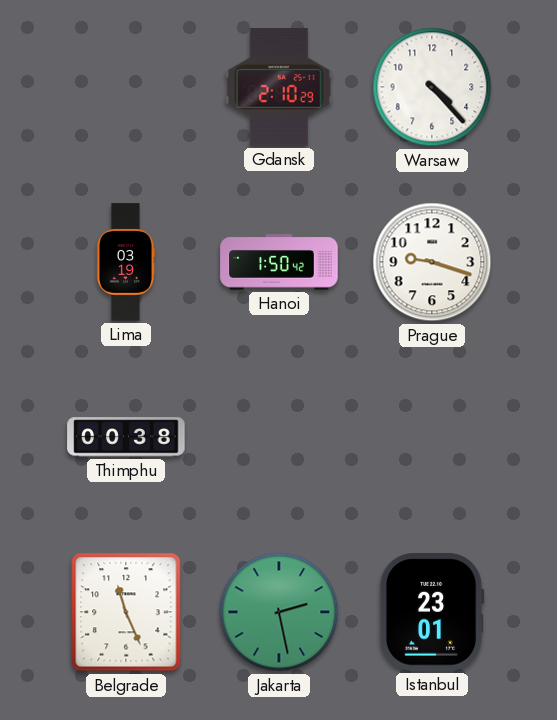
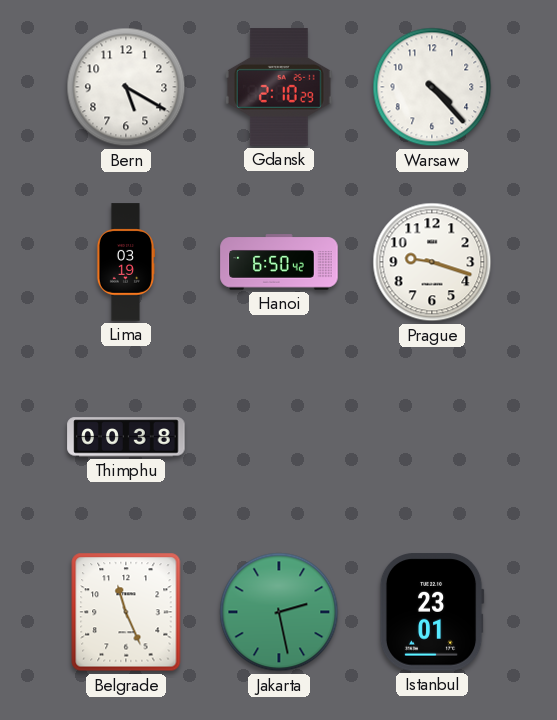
Bern: none -> 5:20
Hanoi: 1:50 -> 6:50
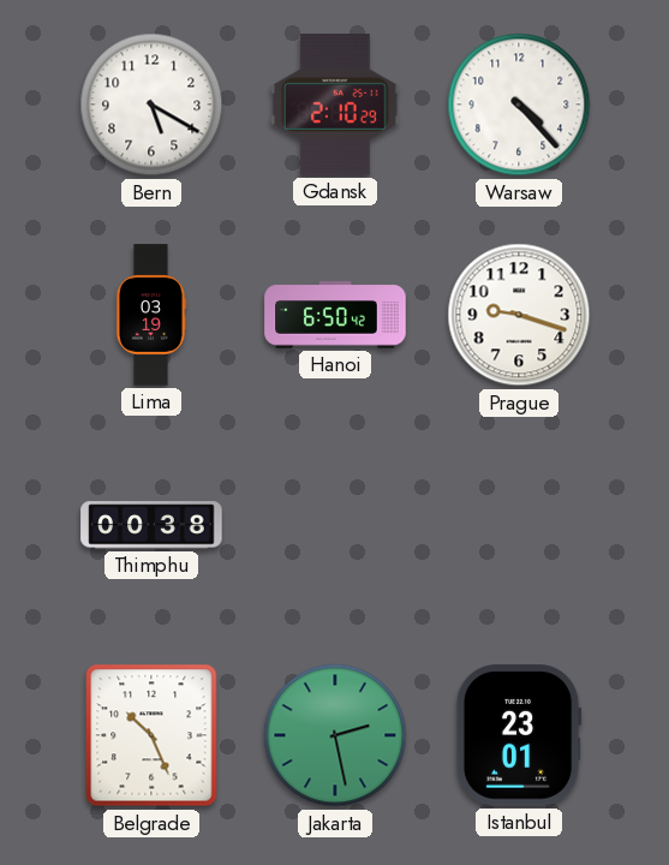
Belgrade: 11:26 -> 10:26
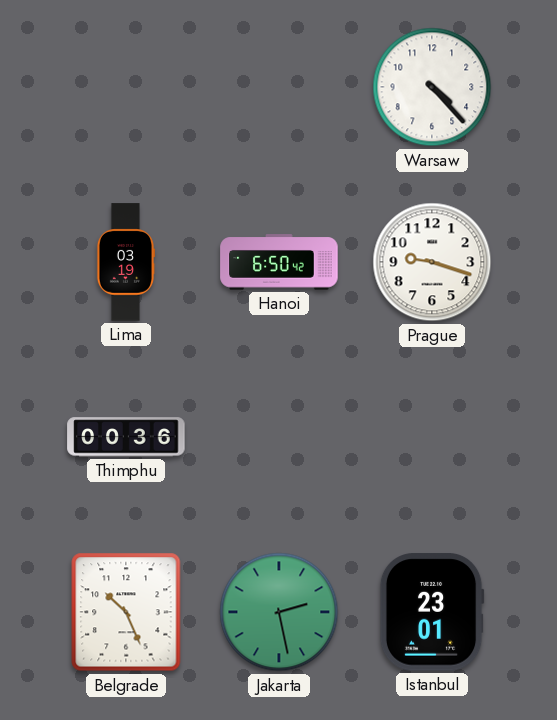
Bern: 5:20 -> none
Gdansk: 2:10 -> none
Thimphu: 00:38 -> 00:36
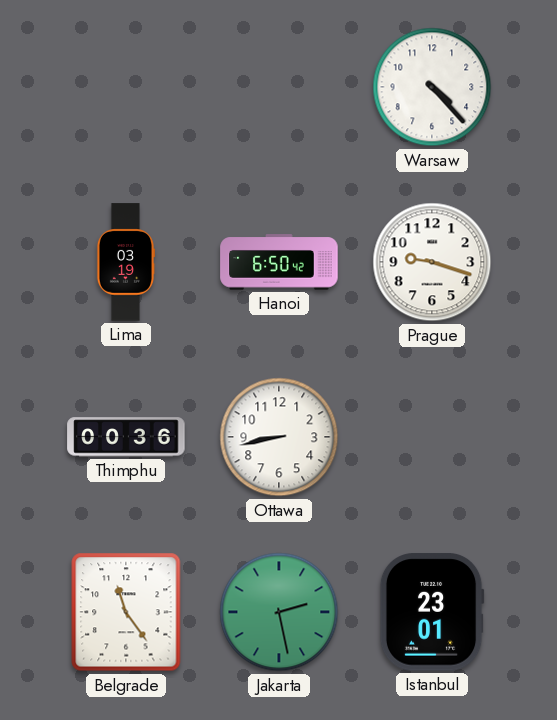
Ottawa: none -> 8:43
Belgrade: 10:26 -> 11:24
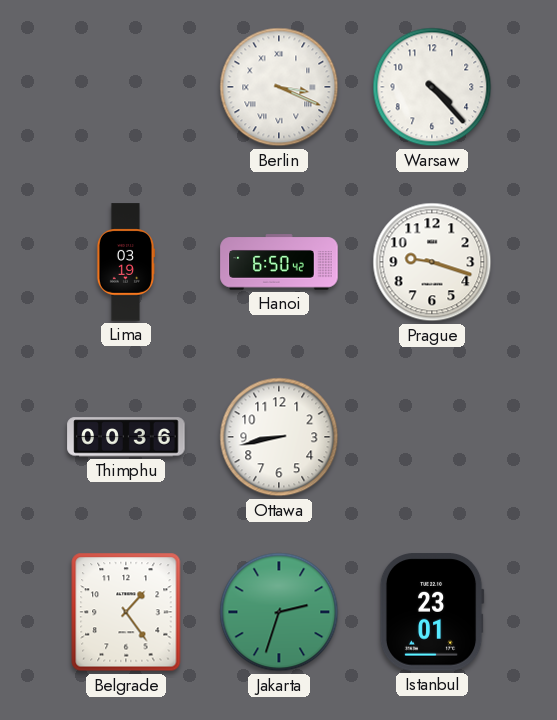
Berlin: none -> 3:19
Belgrade: 11:24 -> 1:24
Jakarta: 2:28 -> 2:33
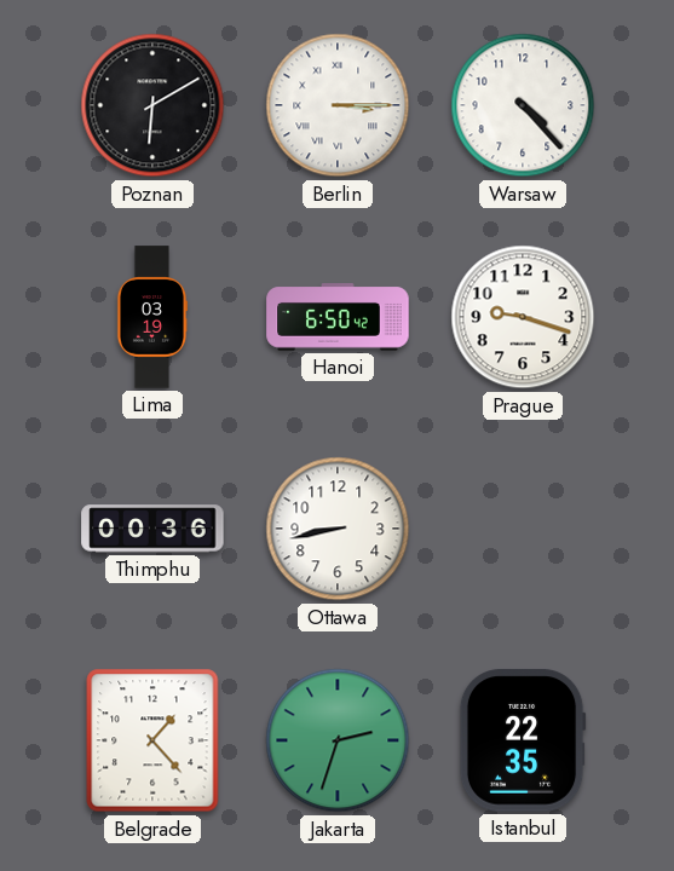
Poznan: none -> 6:10
Berlin: 3:19 -> 3:15
Belgrade: 1:24 -> 1:23
Istanbul: 23:01 -> 22:35
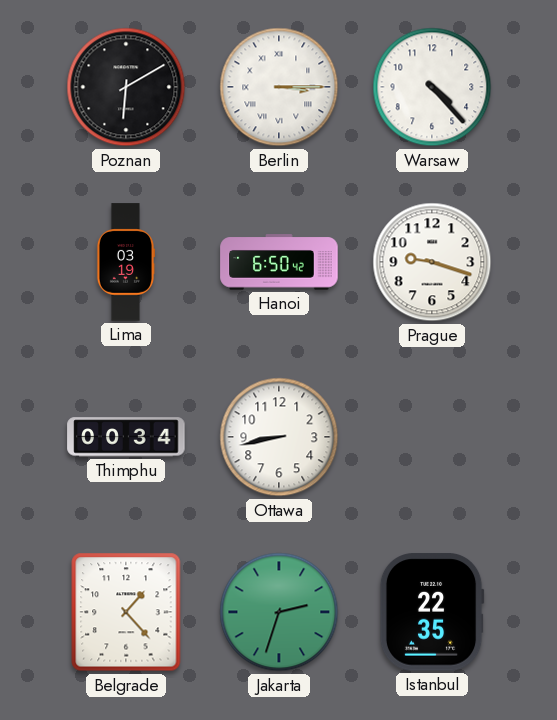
Thimphu: 00:36 -> 00:34
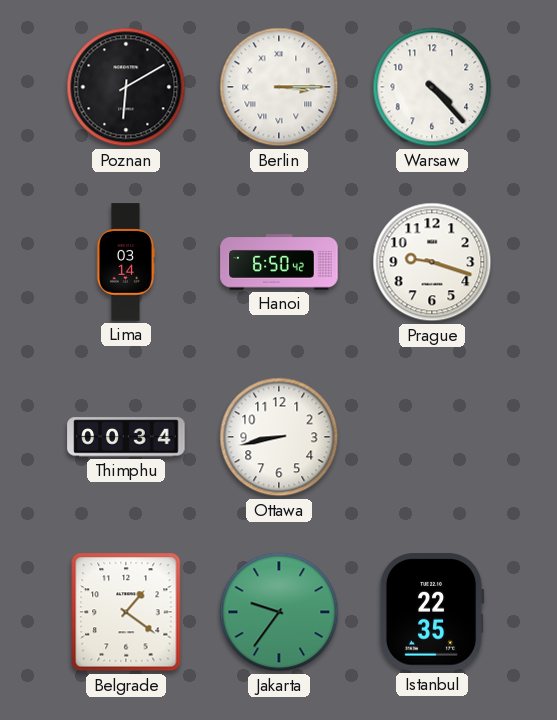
Lima: 03:19 -> 03:14
Belgrade: 1:23 -> 1:21
Jakarta: 2:33 -> 9:36
